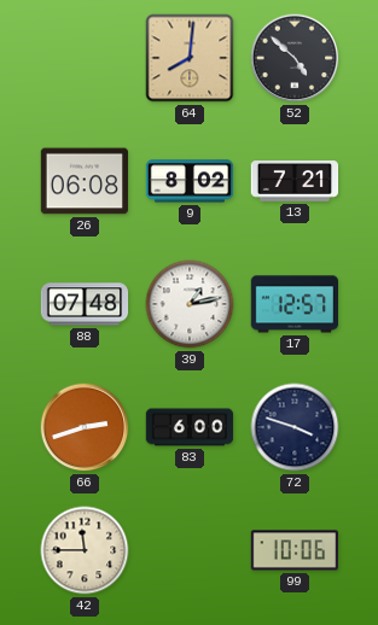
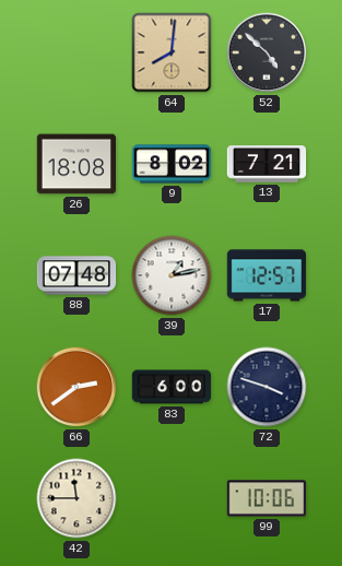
26: 06:08 -> 18:08
66: 2:42 -> 2:39
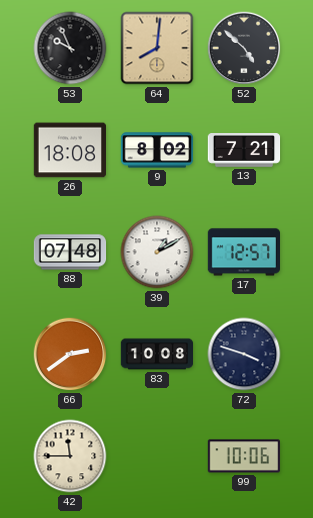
53: none -> 9:56
39: 1:13 -> 1:10
83: 6:00 -> 10:08
